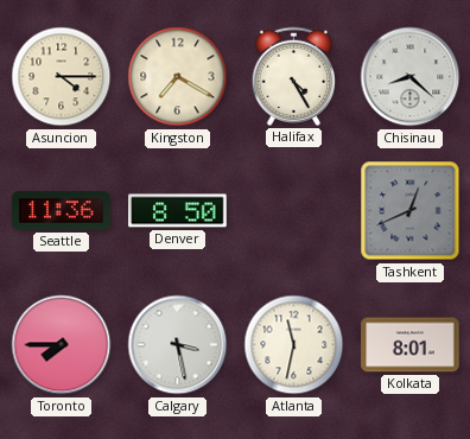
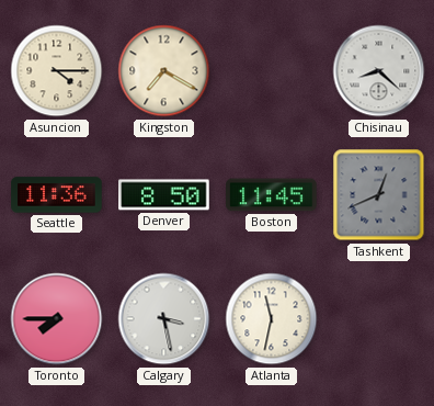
Halifax: 4:25 -> none
Boston: none -> 11:45
Kolkata: 8:01 -> none
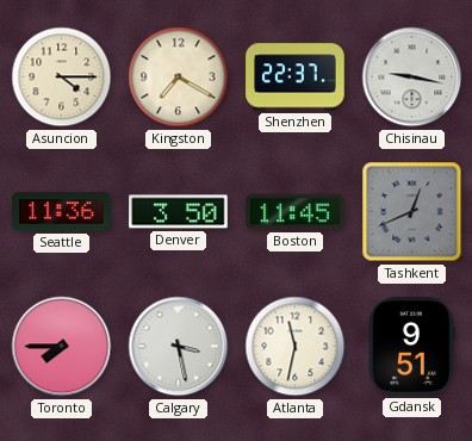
Shenzhen: none -> 22:37
Chisinau: 8:22 -> 9:17
Denver: 8:50 -> 3:50
Gdansk: none -> 9:51
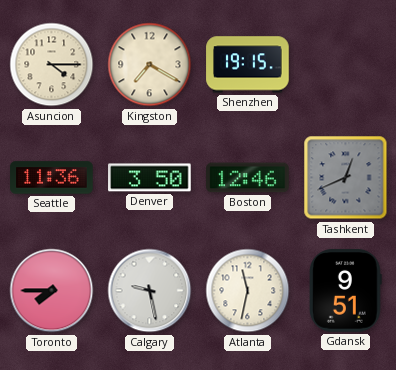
Shenzhen: 22:37 -> 19:15
Chisinau: 9:17 -> none
Boston: 11:45 -> 12:46
Calgary: 3:28 -> 9:28
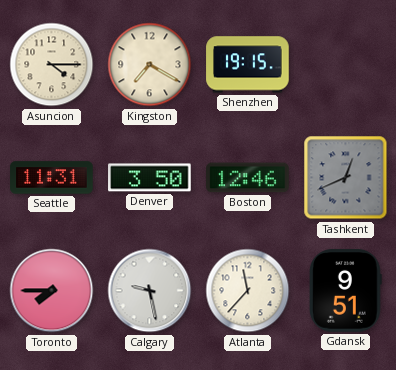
Seattle: 11:36 -> 11:31
Atlanta: 11:32 -> 11:37
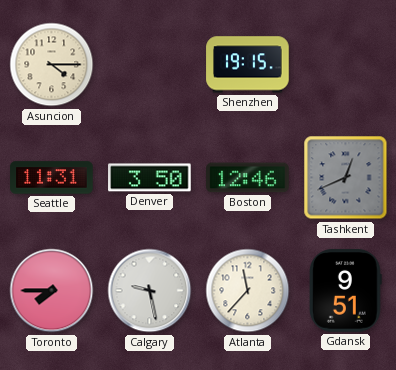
Kingston: 7:20 -> none
